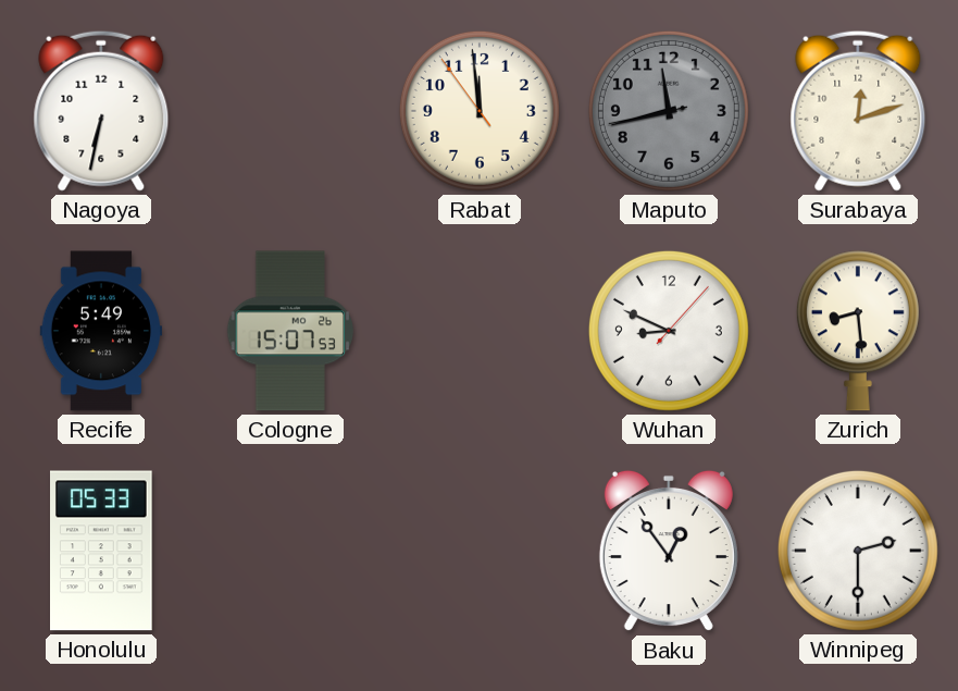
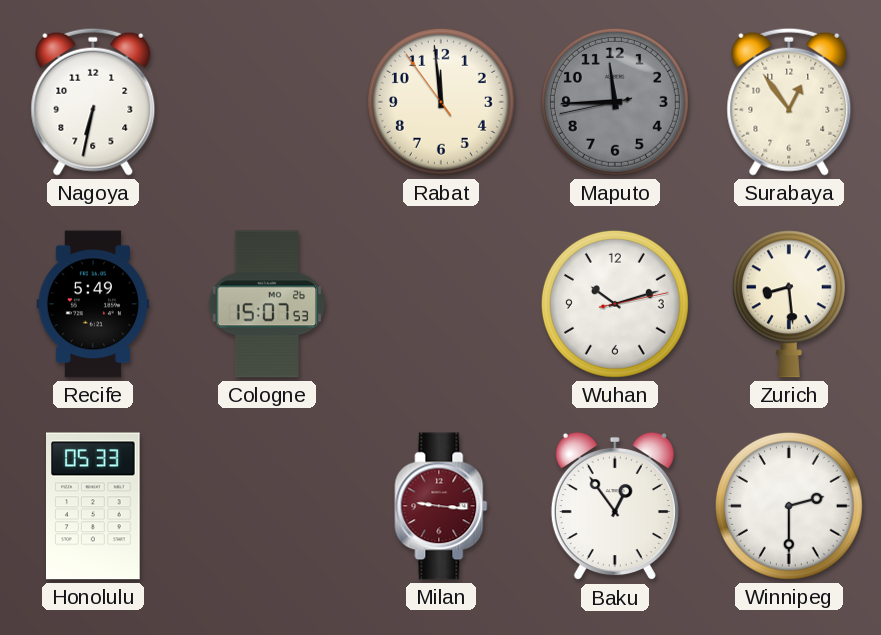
Maputo: 11:42 -> 11:44
Surabaya: 12:12 -> 12:54
Wuhan: 8:49 -> 10:12
Milan: none -> 9:16
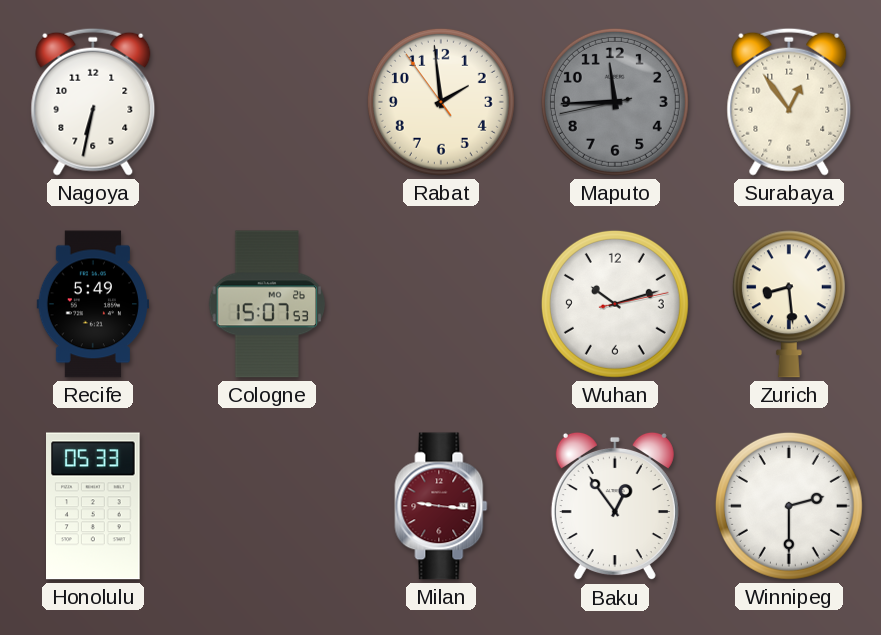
Rabat: 11:58 -> 1:58
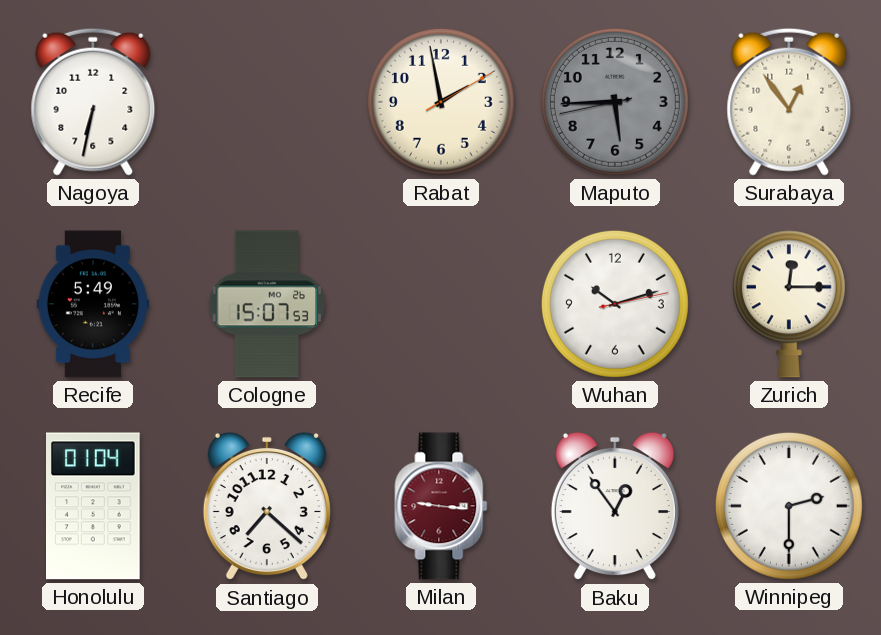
Rabat: 1:58:54 -> 1:58:10
Maputo: 11:44 -> 5:44
Zurich: 8:29 -> 12:15
Honolulu: 05:33 -> 01:04
Santiago: none -> 7:22
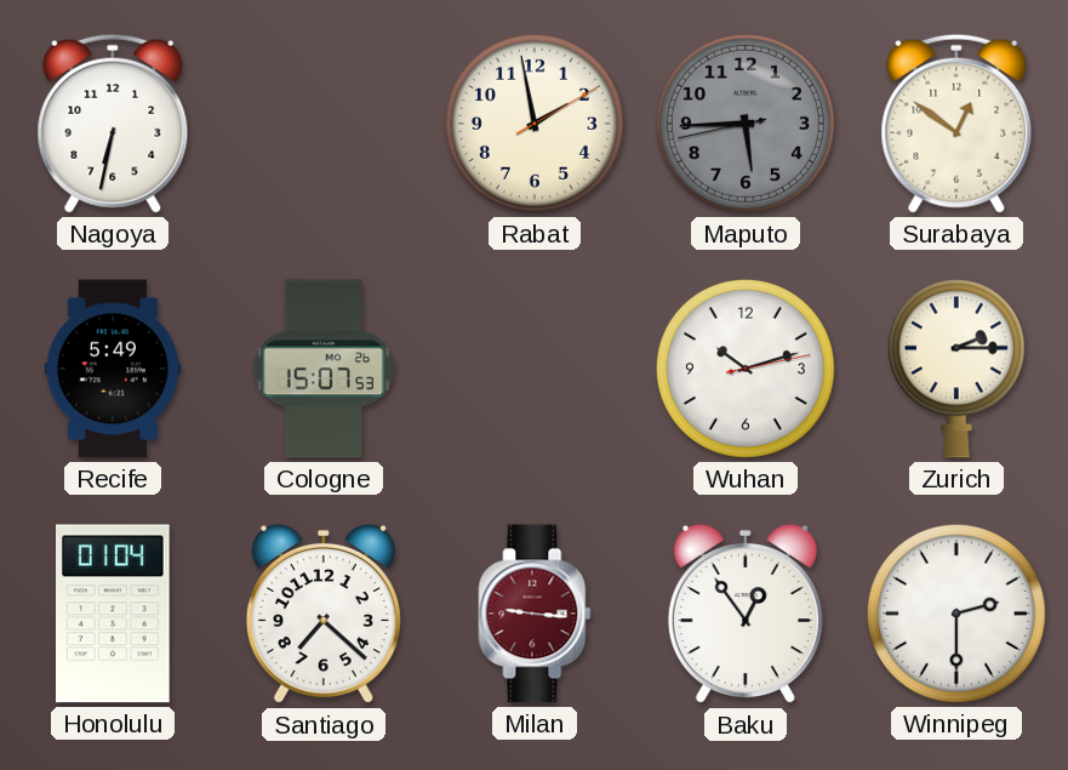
Surabaya: 12:54 -> 12:51
Zurich: 12:15 -> 2:15
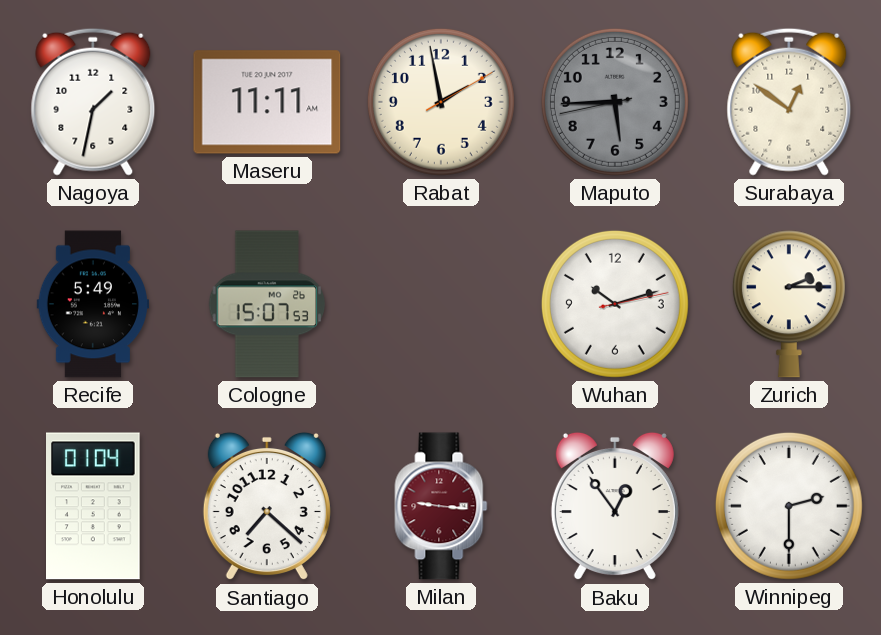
Nagoya: 6:32 -> 1:32
Maseru: none -> 11:11
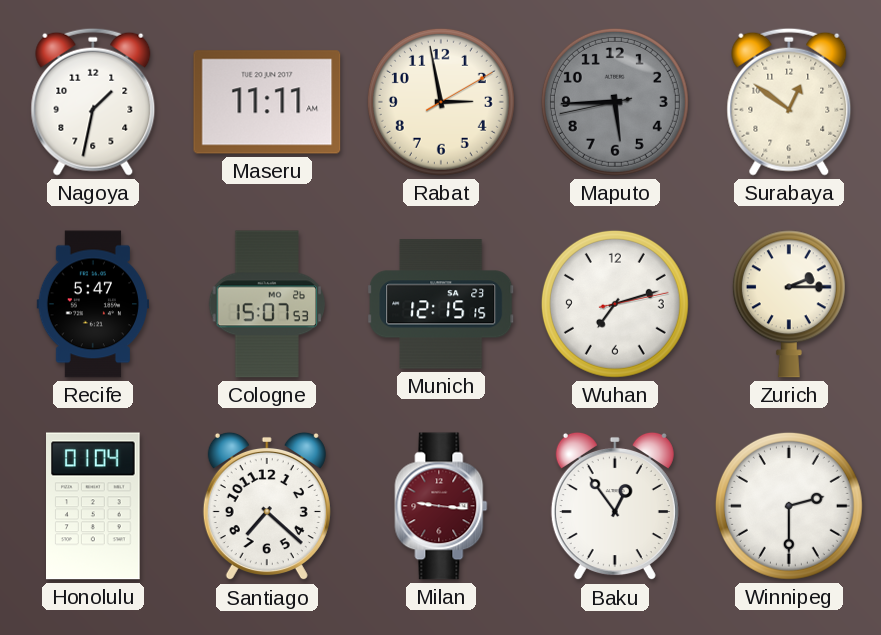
Rabat: 1:58 -> 2:58
Recife: 5:49 -> 5:47
Munich: none -> 12:15
Wuhan: 10:12 -> 7:12
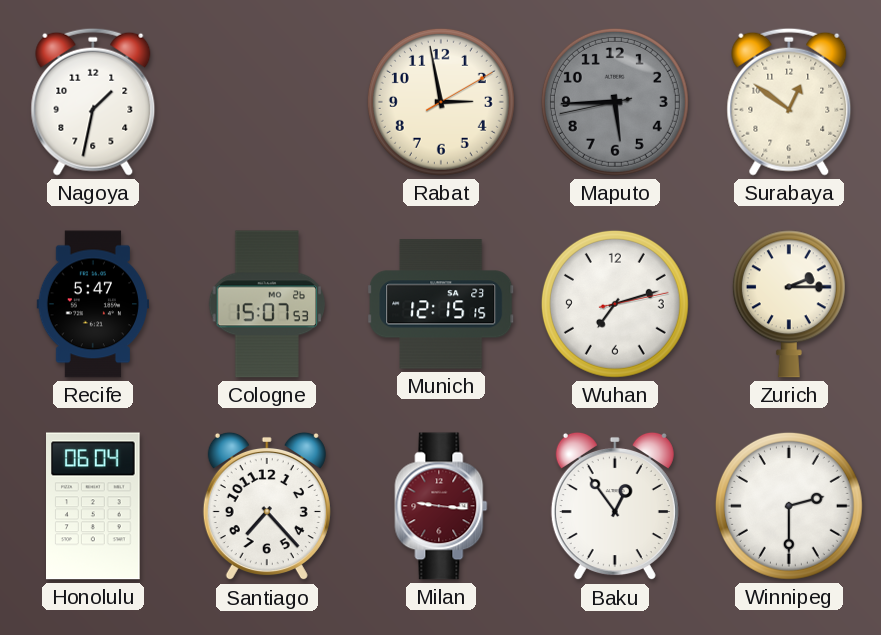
Maseru: 11:11 -> none
Honolulu: 01:04 -> 06:04
Santiago: 7:22 -> 7:23
